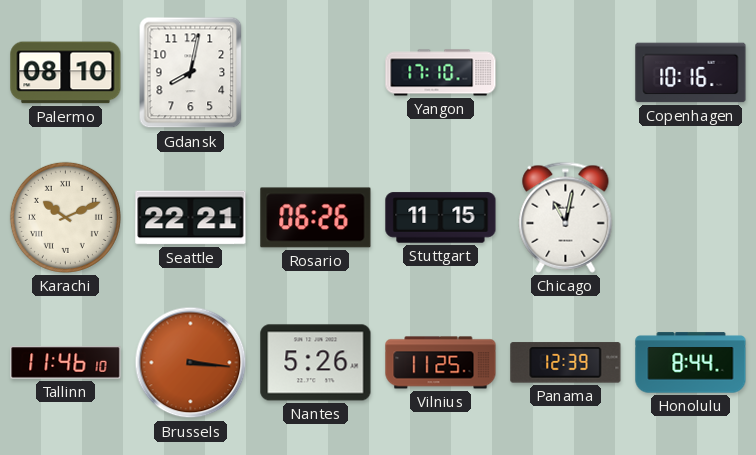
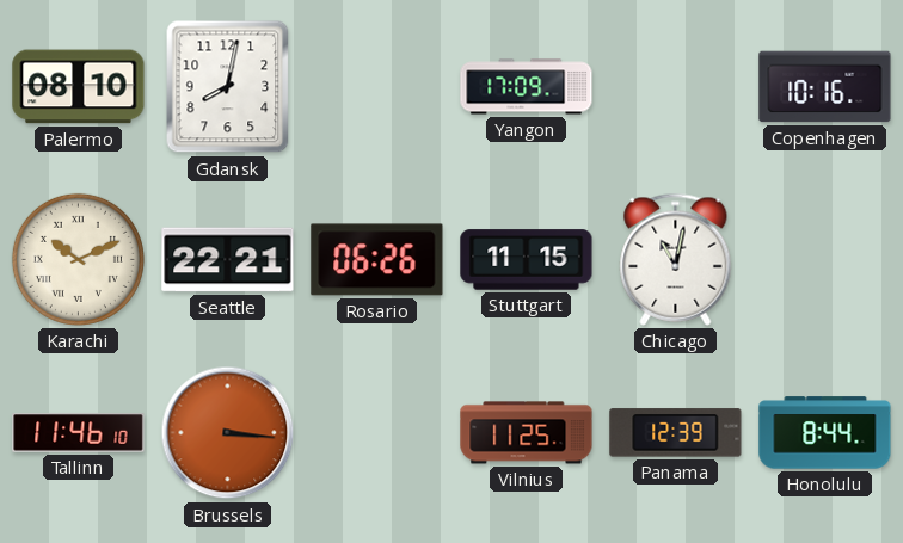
Yangon: 17:10 -> 17:09
Nantes: 5:26 -> none
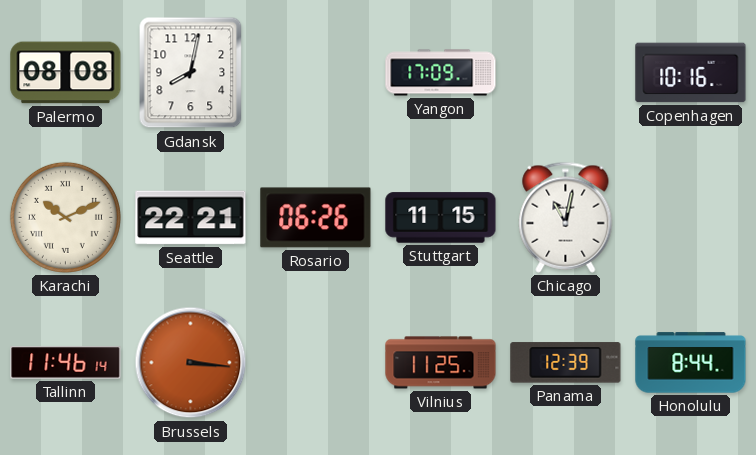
Palermo: 08:10 -> 08:08
Tallinn: 11:46:10 -> 11:46:14
